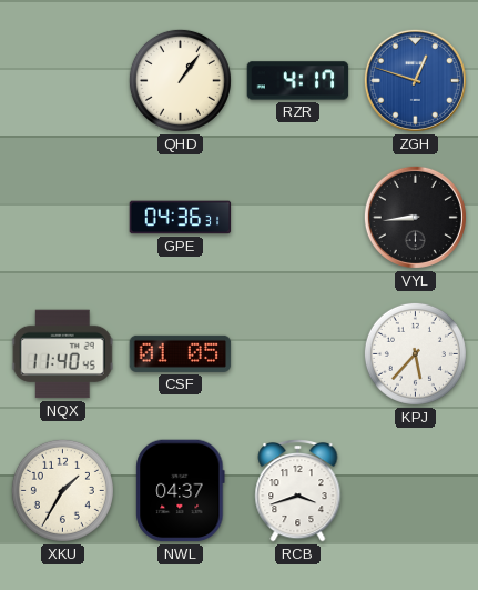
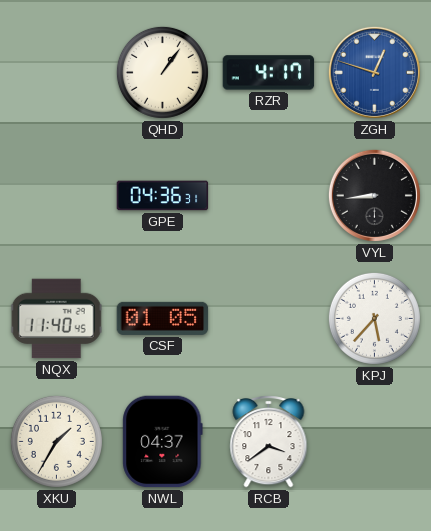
RCB: 3:42 -> 3:39
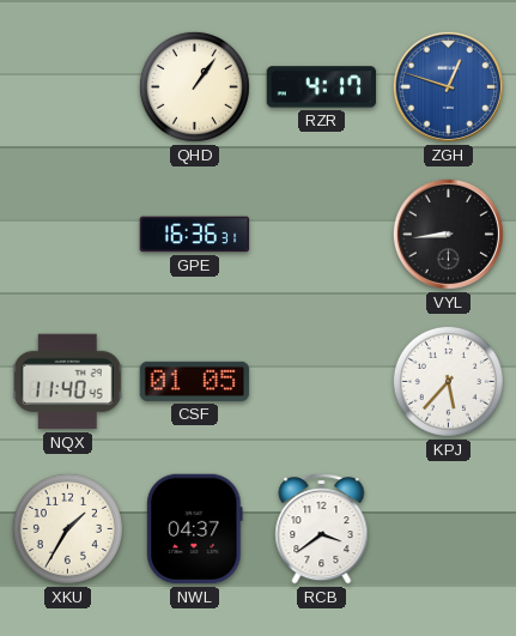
GPE: 04:36 -> 16:36
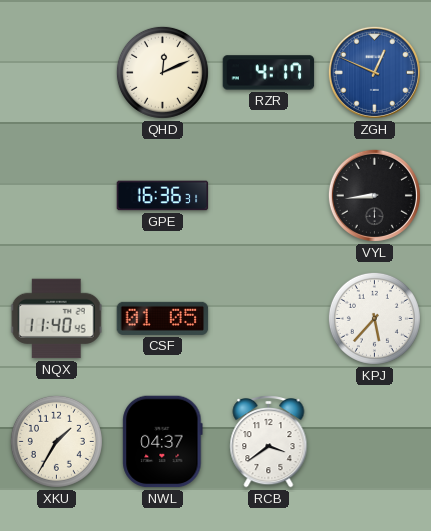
QHD: 1:06 -> 12:11
ZGH: 12:48 -> 12:49
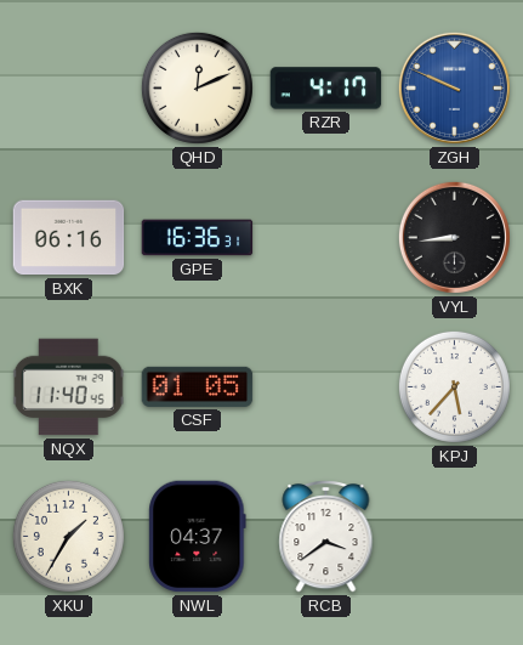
ZGH: 12:49 -> 9:49
BXK: none -> 06:16
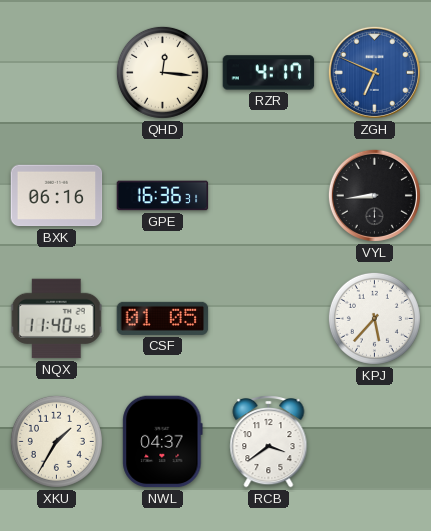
QHD: 12:11 -> 12:16
ZGH: 9:49 -> 6:49
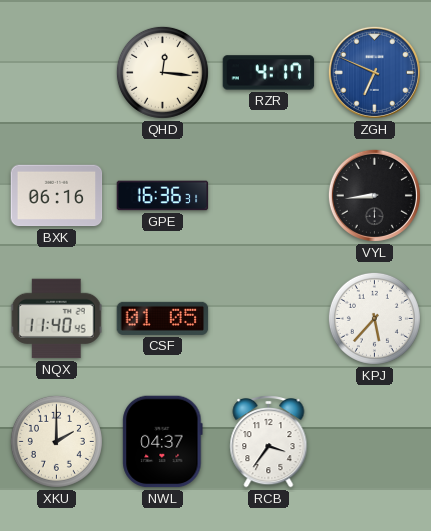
XKU: 1:35 -> 2:00
RCB: 3:39 -> 3:36
